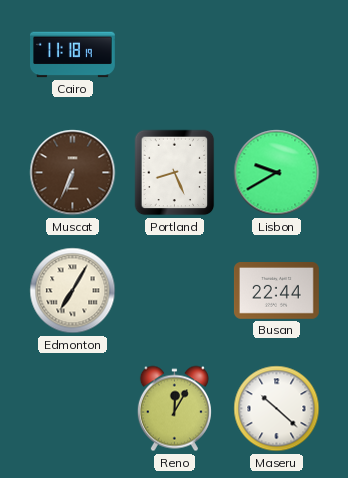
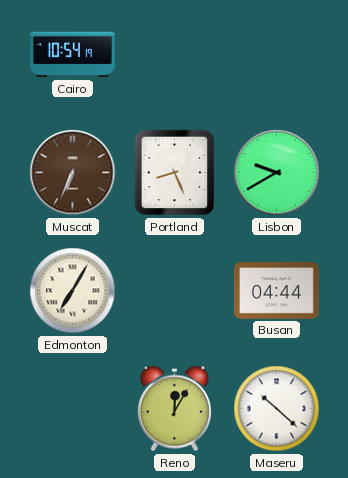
Cairo: 11:18 -> 10:54
Busan: 22:44 -> 04:44
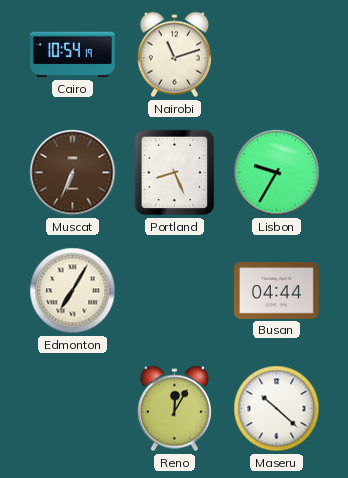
Nairobi: none -> 11:12
Lisbon: 9:40 -> 9:35
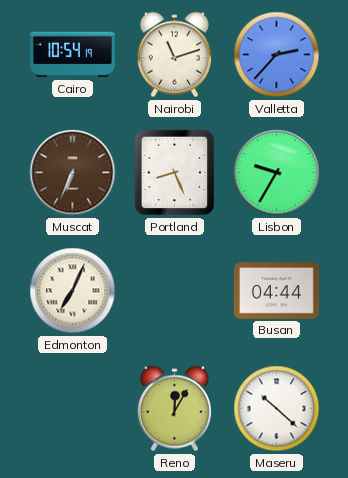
Valletta: none -> 2:37
Edmonton: 7:05 -> 7:04
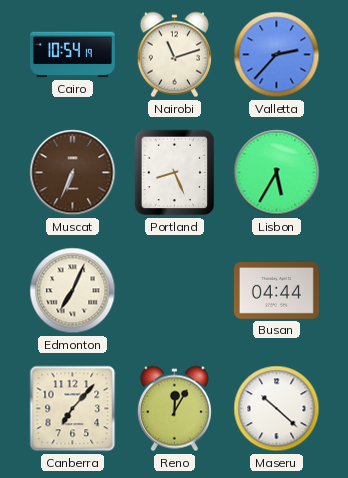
Lisbon: 9:35 -> 5:35
Canberra: none -> 7:07
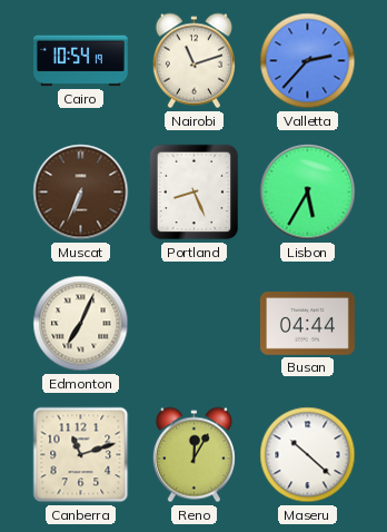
Canberra: 7:07 -> 11:12
